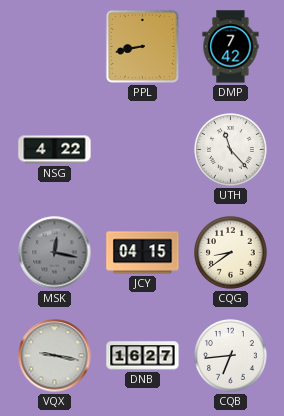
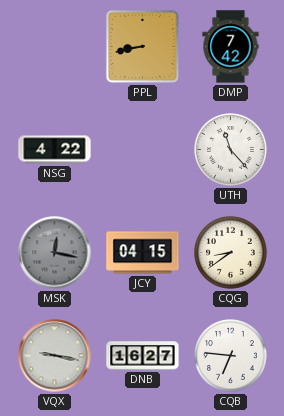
CQB: 6:44 -> 6:46
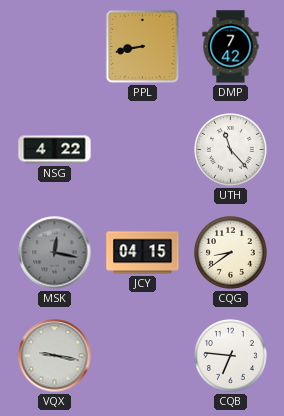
DNB: 16:27 -> none
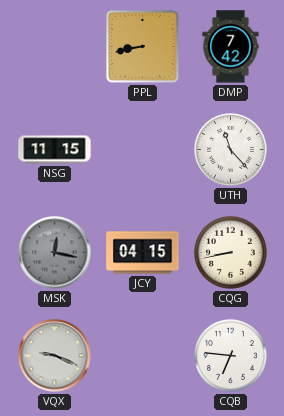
NSG: 4:22 -> 11:15
CQG: 8:39 -> 8:43
VQX: 9:17 -> 9:19
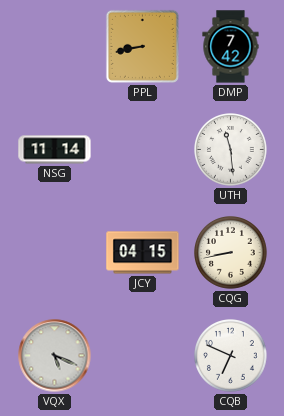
NSG: 11:15 -> 11:14
UTH: 11:23 -> 11:29
MSK: 12:17 -> none
VQX: 9:19 -> 5:19
CQB: 6:46 -> 6:49
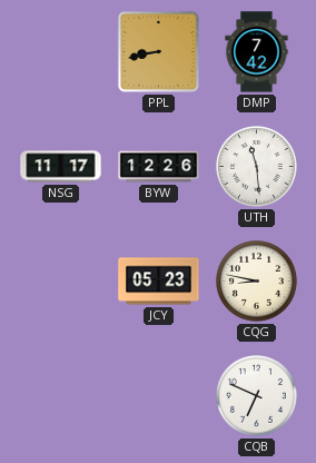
NSG: 11:14 -> 11:17
BYW: none -> 12:26
JCY: 04:15 -> 05:23
CQG: 8:43 -> 8:47
VQX: 5:19 -> none
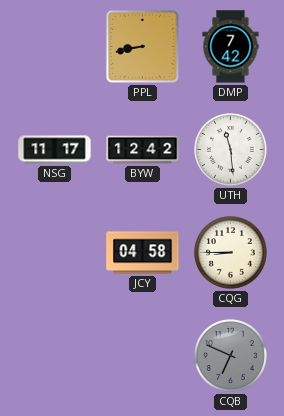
BYW: 12:26 -> 12:42
JCY: 05:23 -> 04:58
CQG: 8:47 -> 8:45
CQB dial: white -> grey
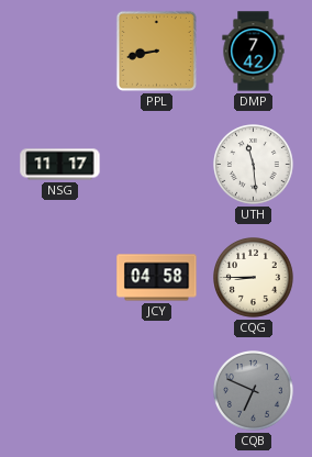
BYW: 12:42 -> none
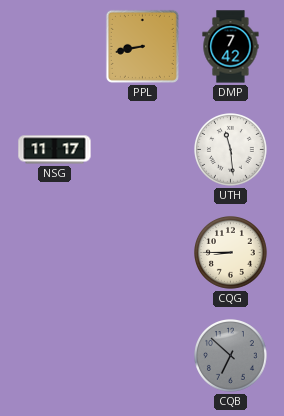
JCY: 04:58 -> none
CQB: 6:49 -> 6:52
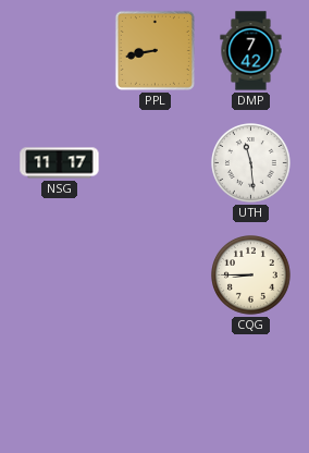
CQB: 6:52 -> none
